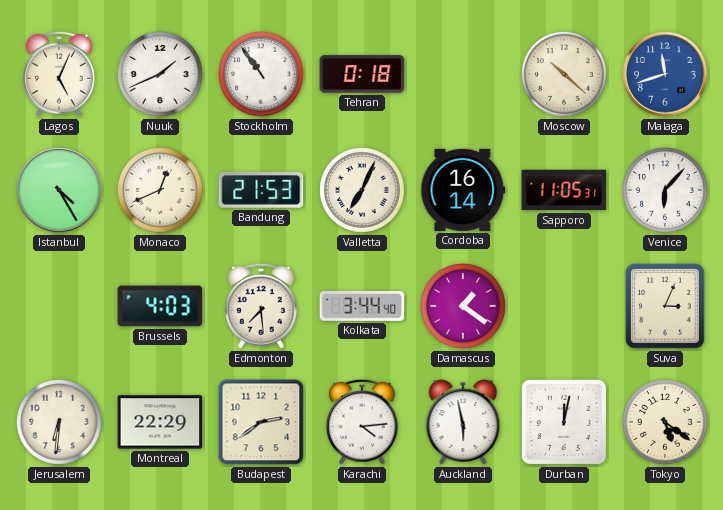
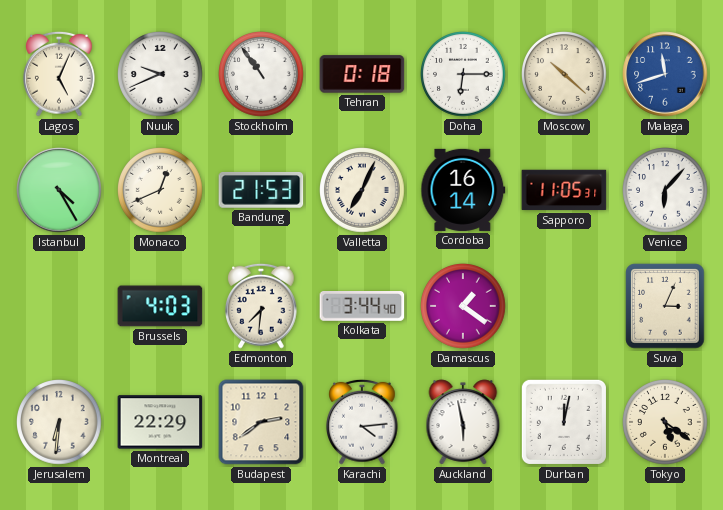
Nuuk: 1:41 -> 9:41
Doha: none -> 6:15
Edmonton: 7:29 -> 7:31
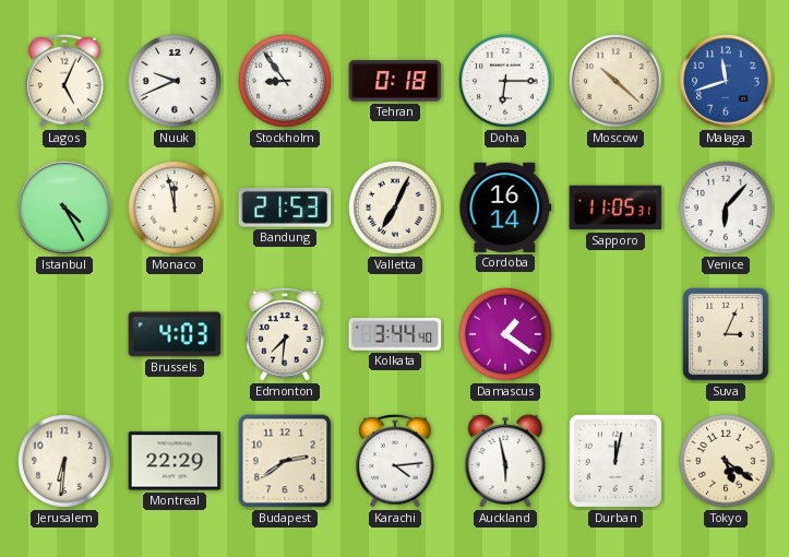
Stockholm: 10:54 -> 8:54
Monaco: 12:41 -> 11:58
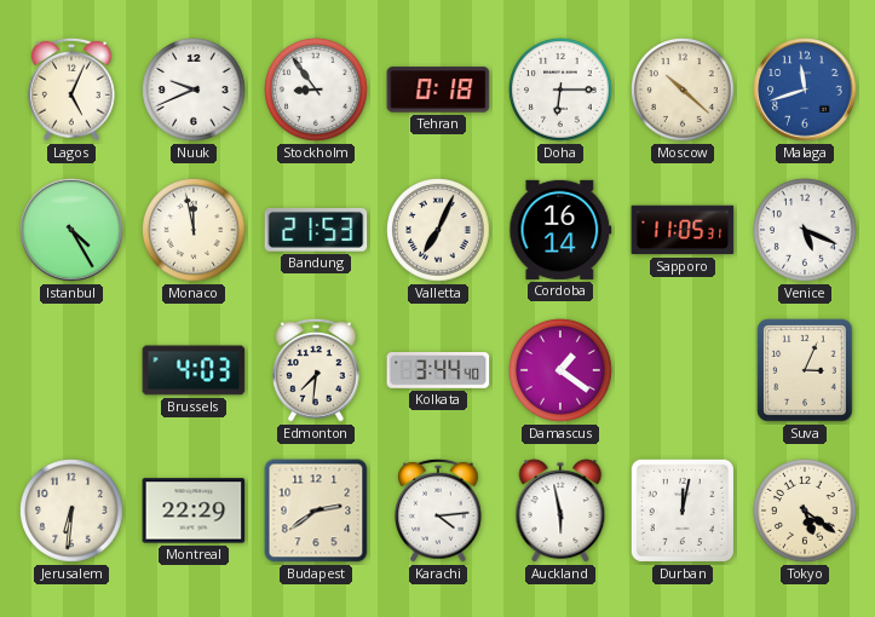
Venice: 6:07 -> 5:19
